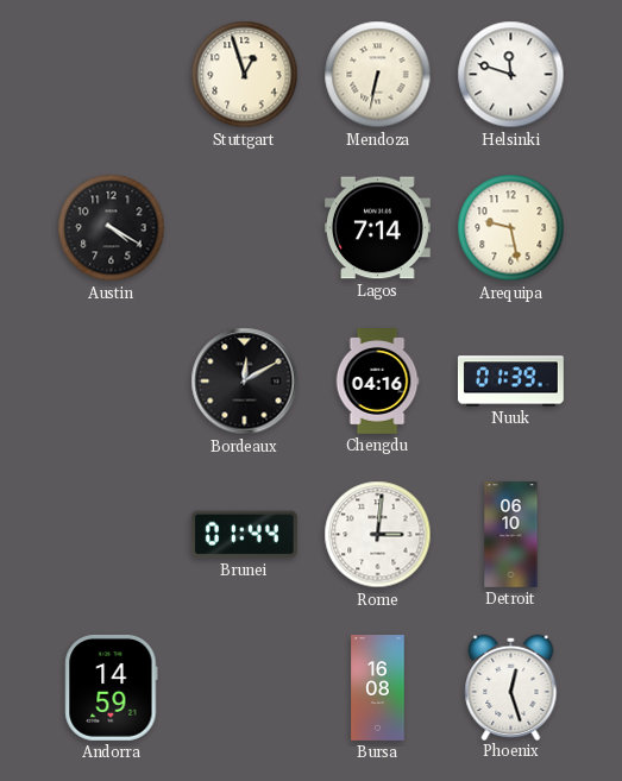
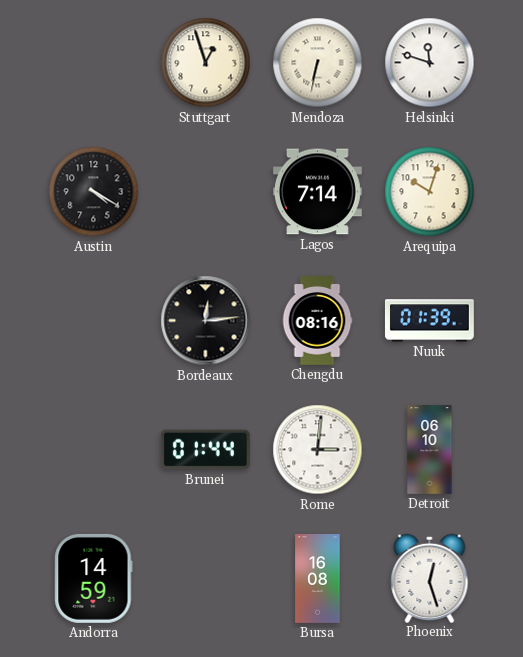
Arequipa: 9:28 -> 10:03
Bordeaux: 12:10 -> 12:14
Chengdu: 04:16 -> 08:16
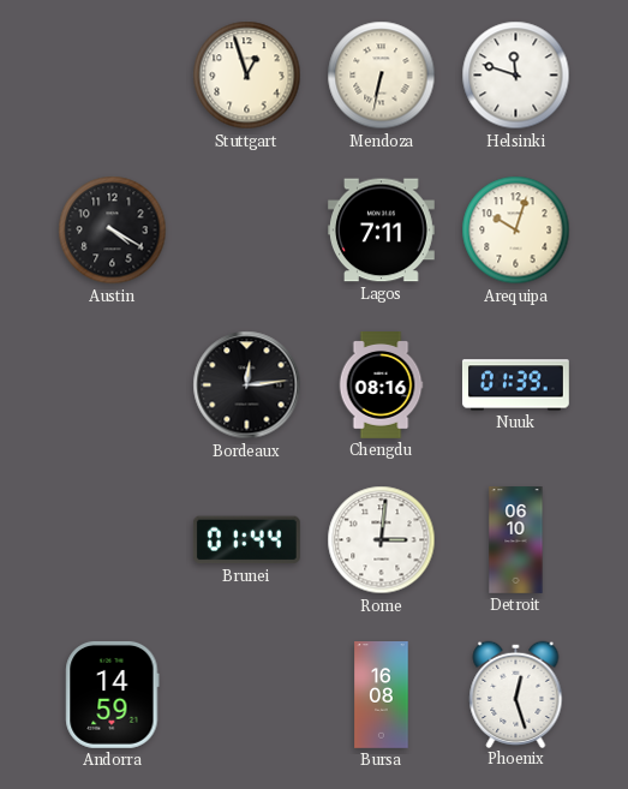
Lagos: 7:14 -> 7:11
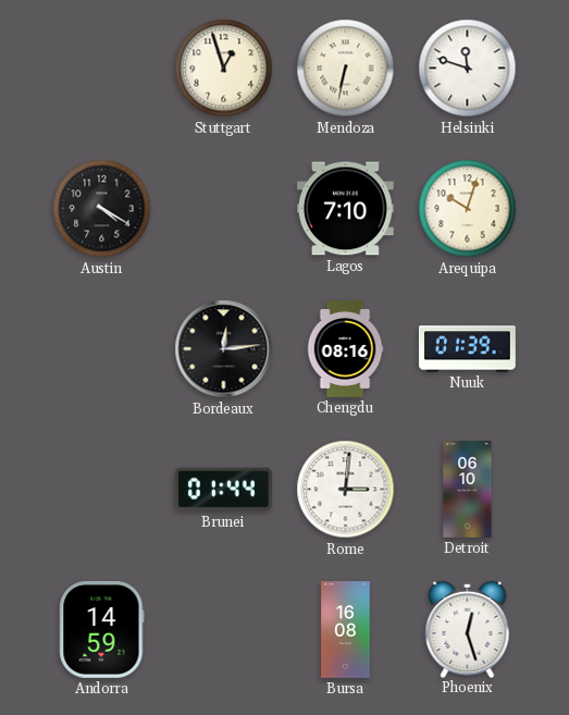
Lagos: 7:11 -> 7:10
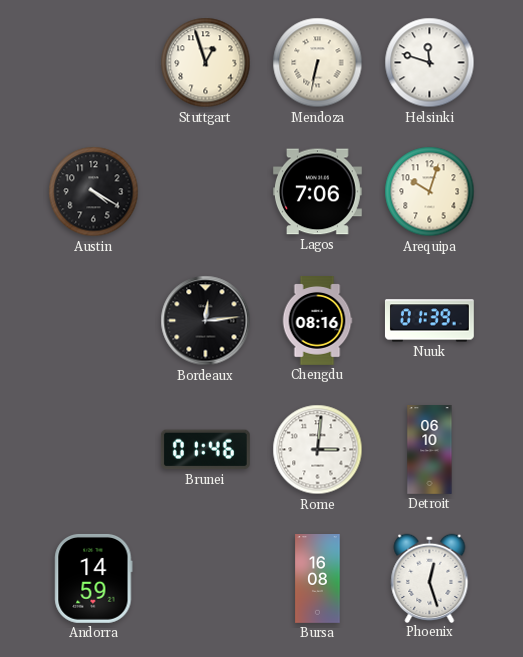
Lagos: 7:10 -> 7:06
Brunei: 01:44 -> 01:46
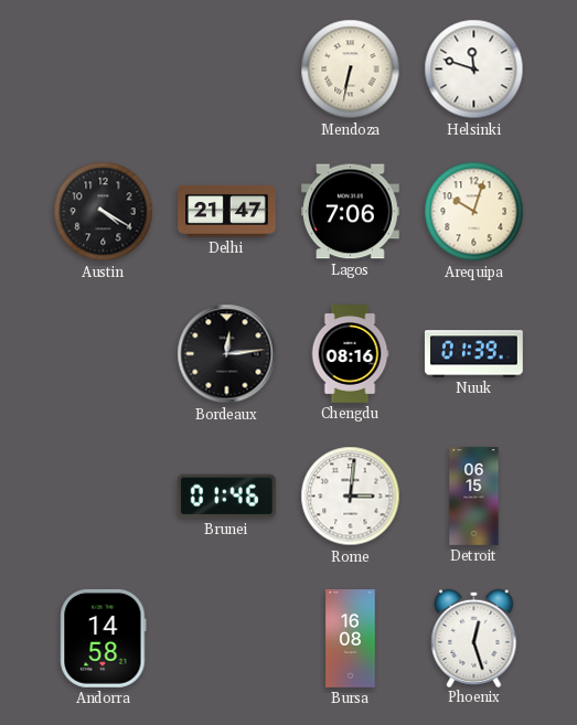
Stuttgart: 12:57 -> none
Delhi: none -> 21:47
Detroit: 06:10 -> 06:15
Andorra: 14:59 -> 14:58
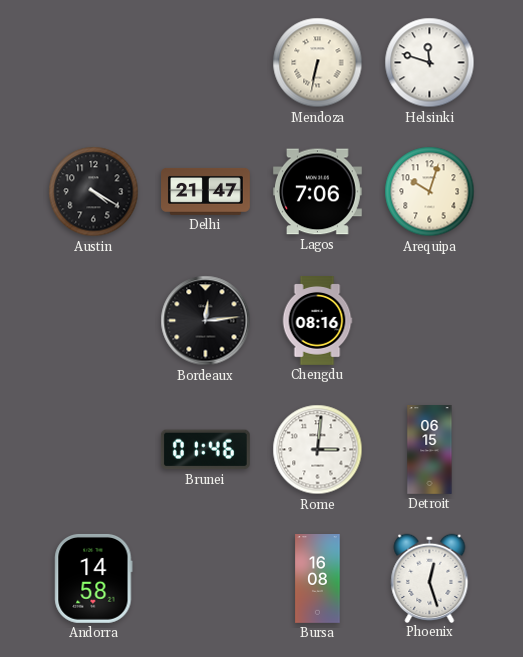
Nuuk: 01:39 -> none
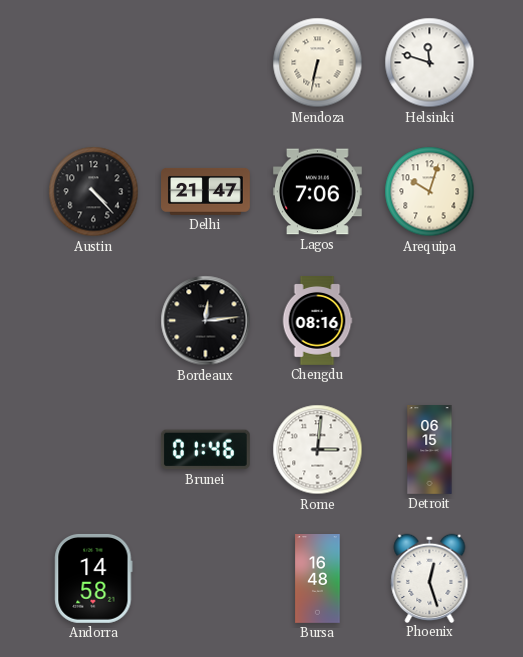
Austin: 4:20 -> 4:23
Bursa: 16:08 -> 16:48
